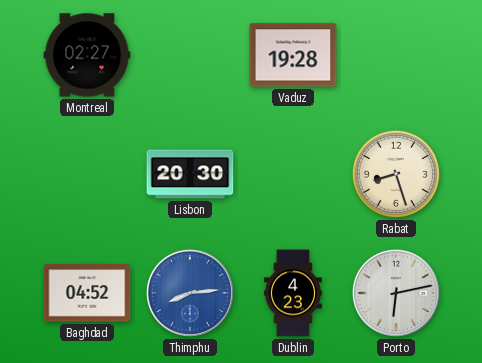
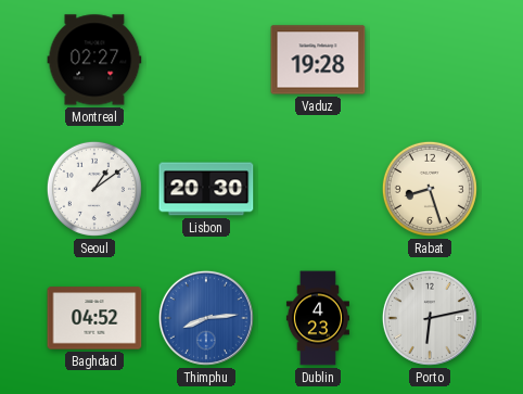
Seoul: none -> 1:09
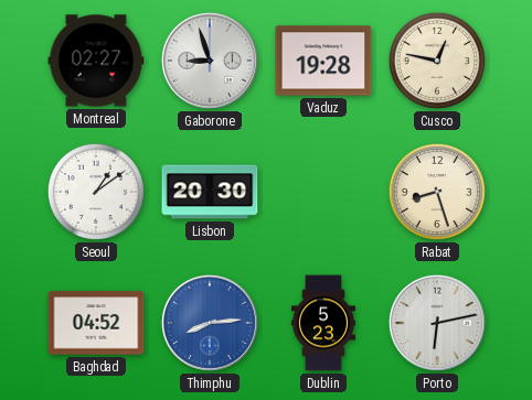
Gaborone: none -> 8:57
Cusco: none -> 12:47
Dublin: 4:23 -> 5:23
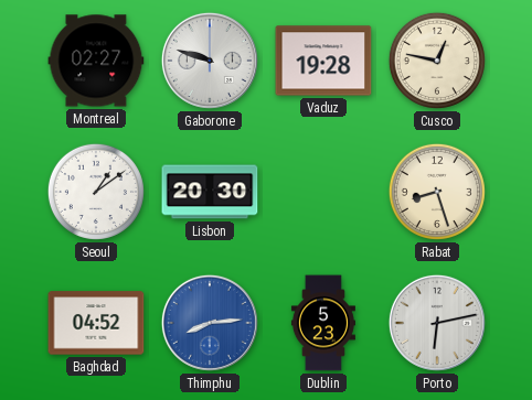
Gaborone: 8:57 -> 9:48
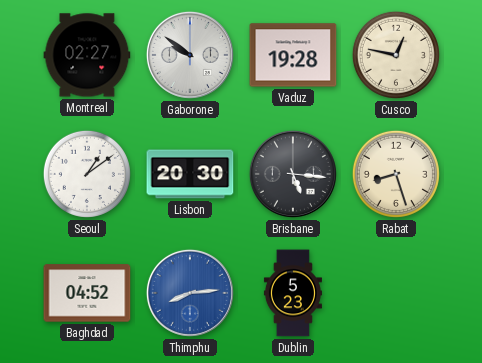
Gaborone: 9:48 -> 9:51
Brisbane: none -> 5:16
Porto: 6:13 -> none
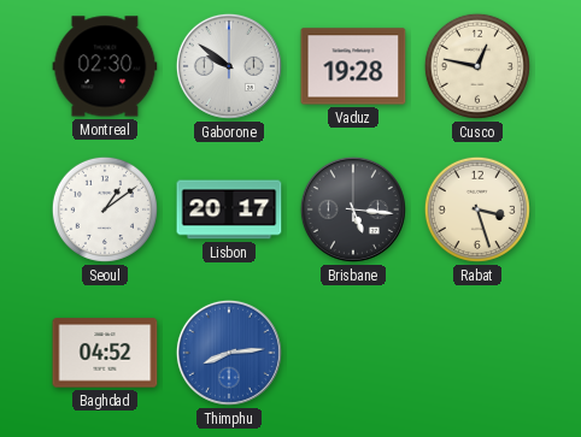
Montreal: 02:27 -> 02:30
Lisbon: 20:30 -> 20:17
Rabat: 8:27 -> 3:27
Dublin: 5:23 -> none
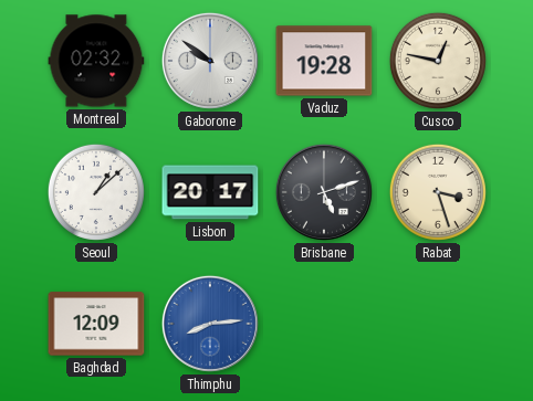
Montreal: 02:30 -> 02:32
Seoul: 1:09 -> 1:08
Brisbane: 5:16 -> 5:12
Baghdad: 04:52 -> 12:09
